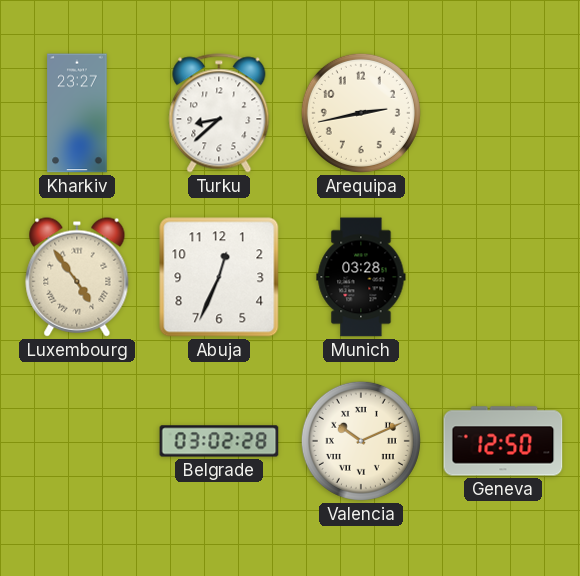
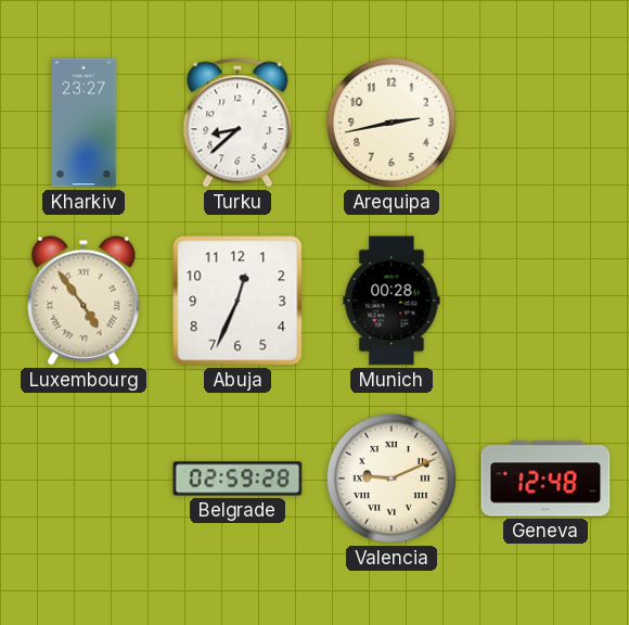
Munich: 03:28 -> 00:28
Belgrade: 03:02 -> 02:59
Valencia: 10:11 -> 9:11
Geneva: 12:50 -> 12:48
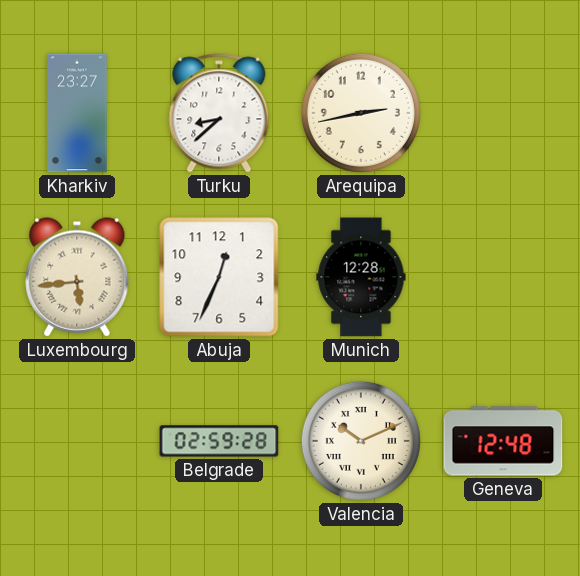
Luxembourg: 4:54 -> 5:44
Munich: 00:28 -> 12:28
Valencia: 9:11 -> 10:11
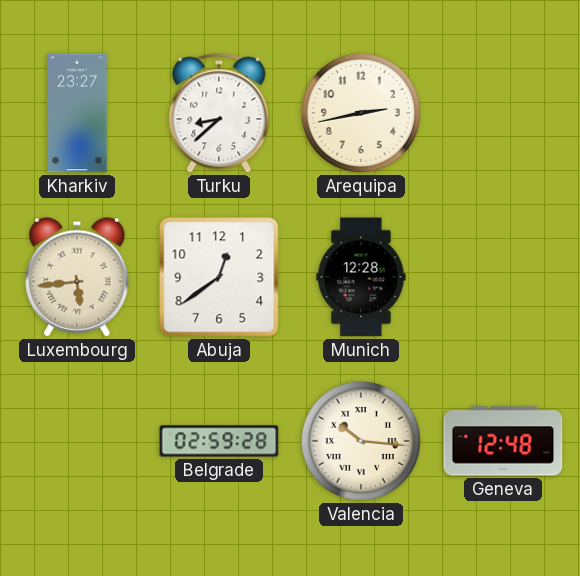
Abuja: 12:34 -> 12:39
Valencia: 10:11 -> 10:16
